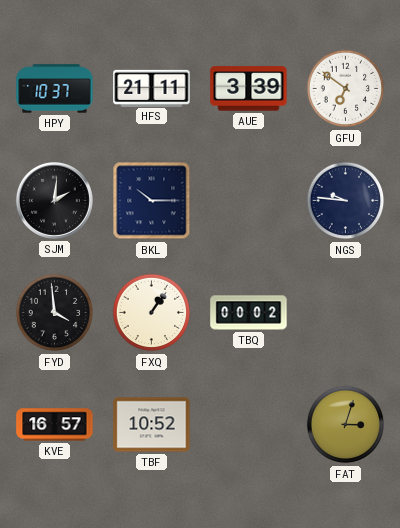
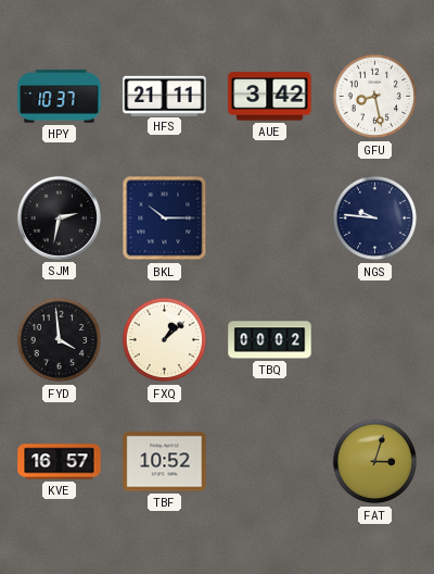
AUE: 3:39 -> 3:42
GFU: 6:51 -> 8:28
SJM: 2:01 -> 2:32
FXQ: 1:06 -> 1:08
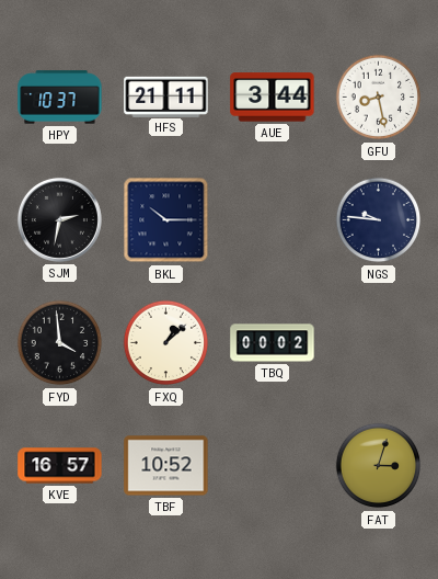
AUE: 3:42 -> 3:44
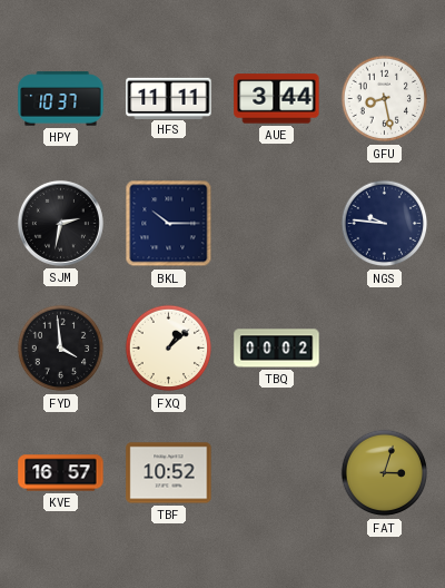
HFS: 21:11 -> 11:11
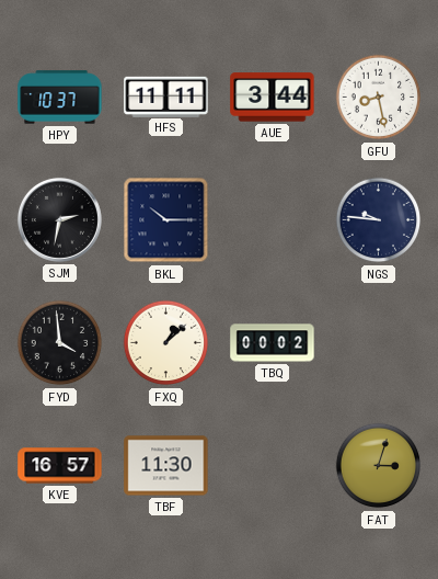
TBF: 10:52 -> 11:30
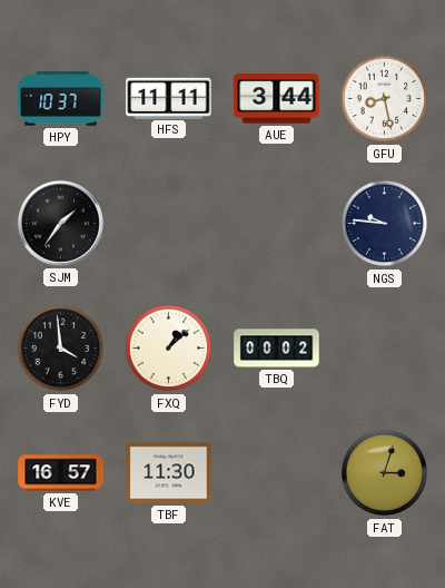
SJM: 2:32 -> 1:36
BKL: 10:15 -> none
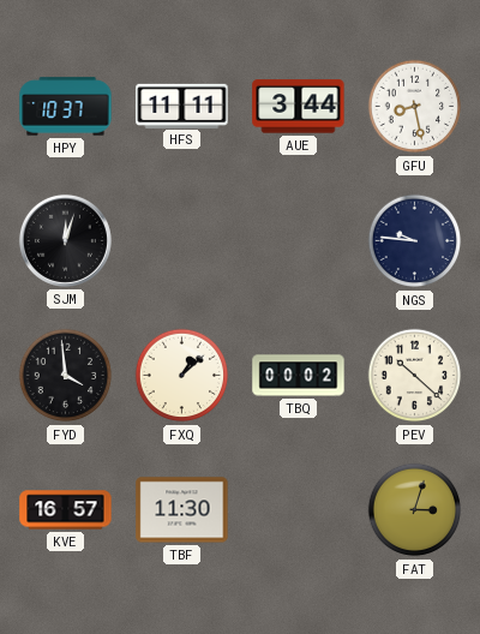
SJM: 1:36 -> 12:03
PEV: none -> 10:22
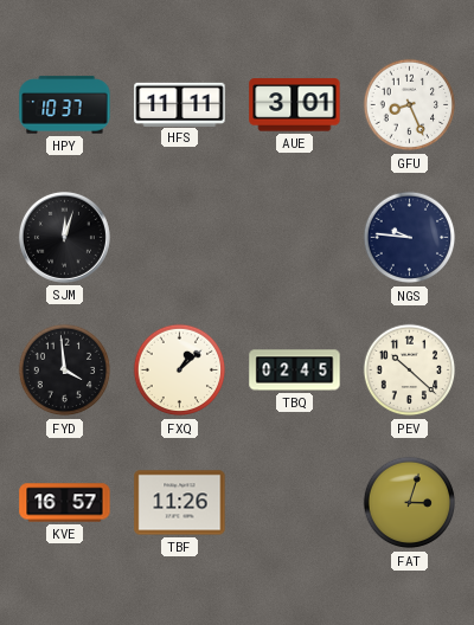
AUE: 3:44 -> 3:01
GFU: 8:28 -> 8:26
TBQ: 00:02 -> 02:45
TBF: 11:30 -> 11:26
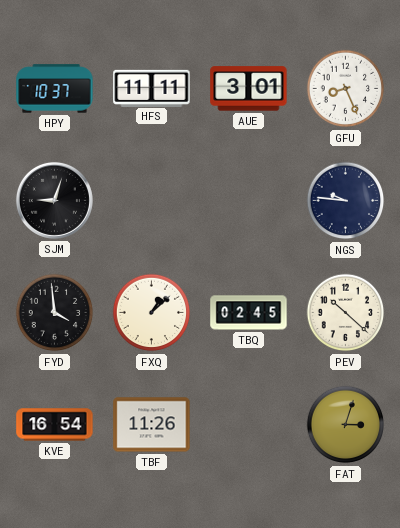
SJM: 12:03 -> 9:03
KVE: 16:57 -> 16:54
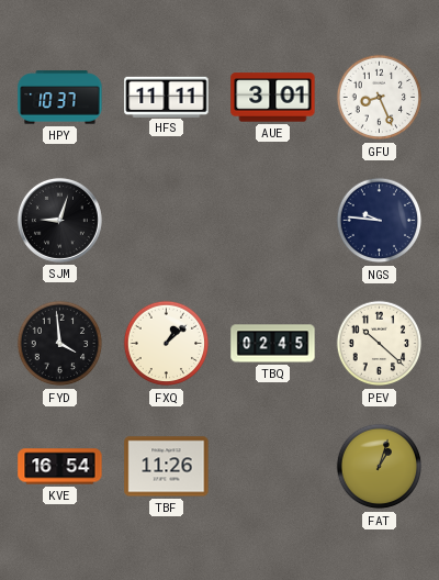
FAT: 3:03 -> 1:03
